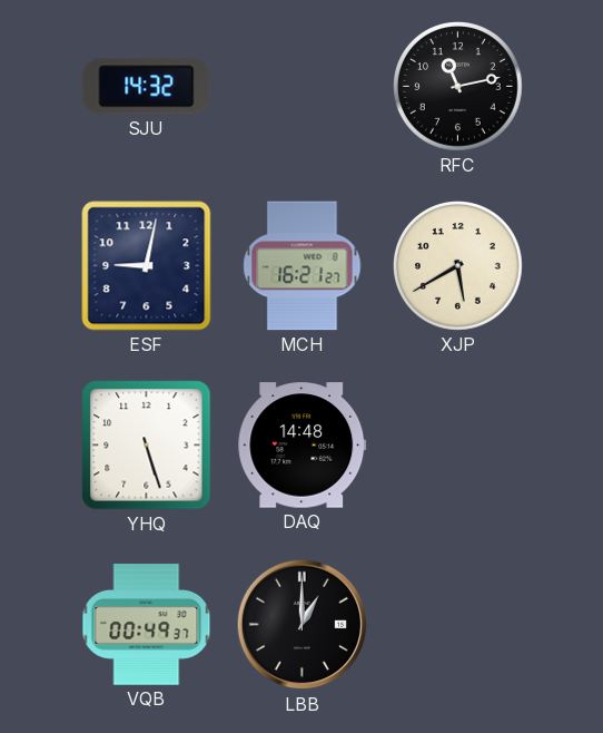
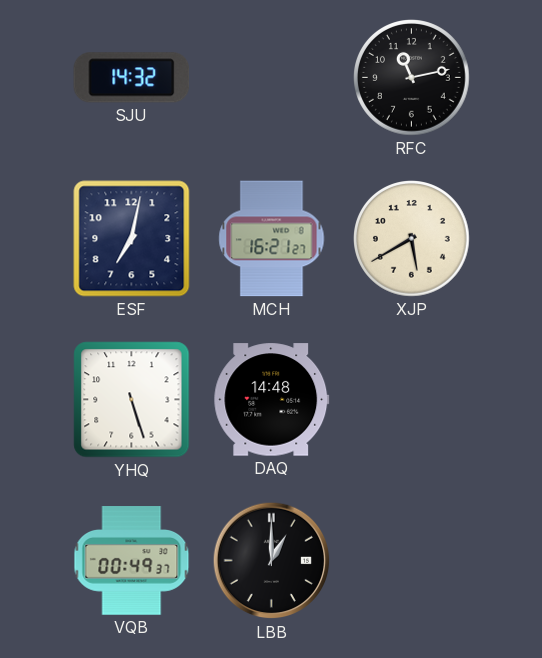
ESF: 9:02 -> 7:02
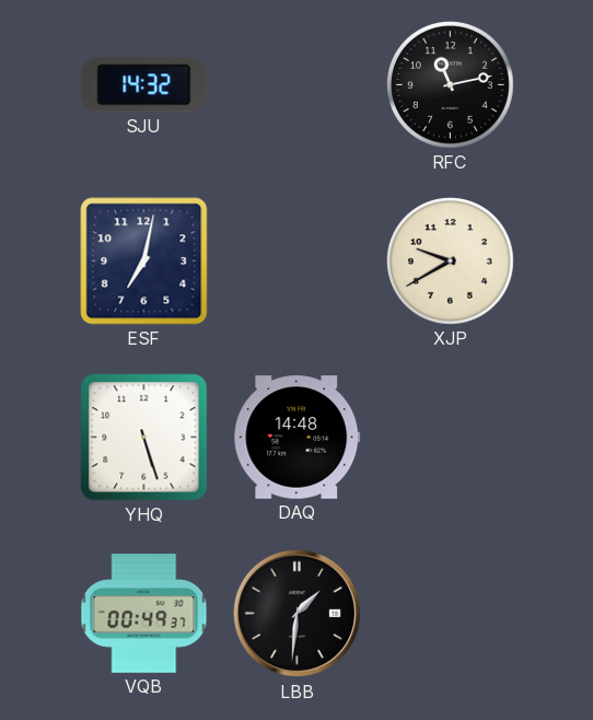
MCH: 16:21 -> none
XJP: 5:40 -> 9:40
LBB: 1:00 -> 1:31
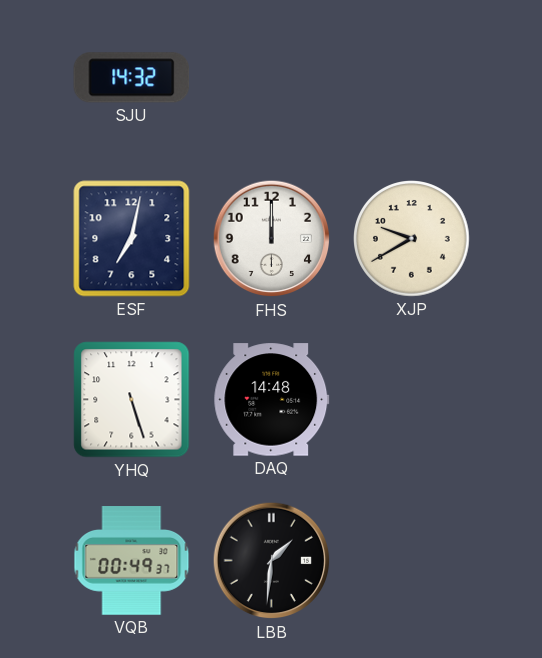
RFC: 11:13 -> none
FHS: none -> 12:00
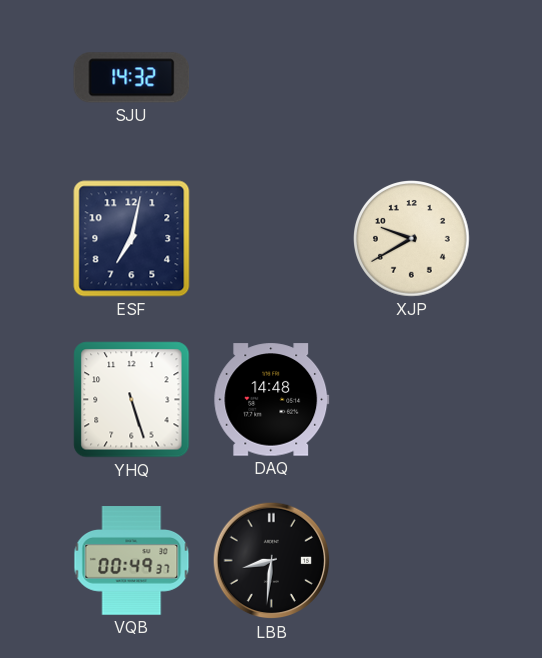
FHS: 12:00 -> none
LBB: 1:31 -> 8:31
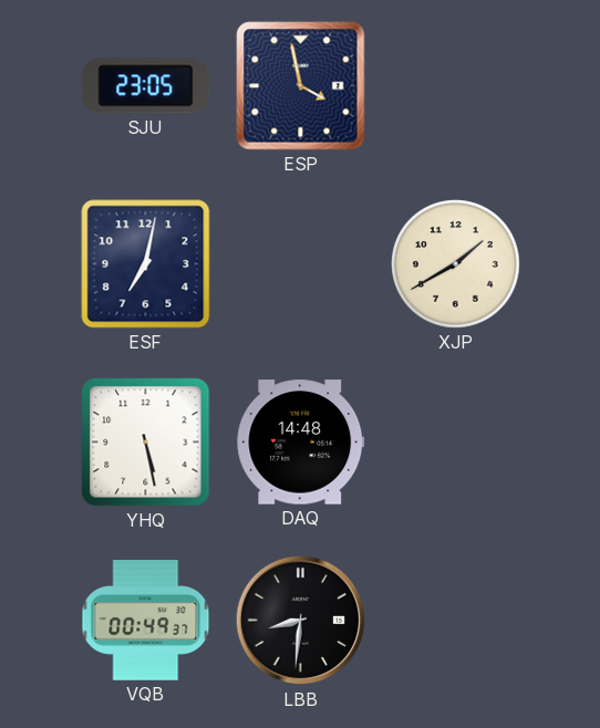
SJU: 14:32 -> 23:05
ESP: none -> 3:58
XJP: 9:40 -> 1:40
YHQ: 5:27 -> 5:28
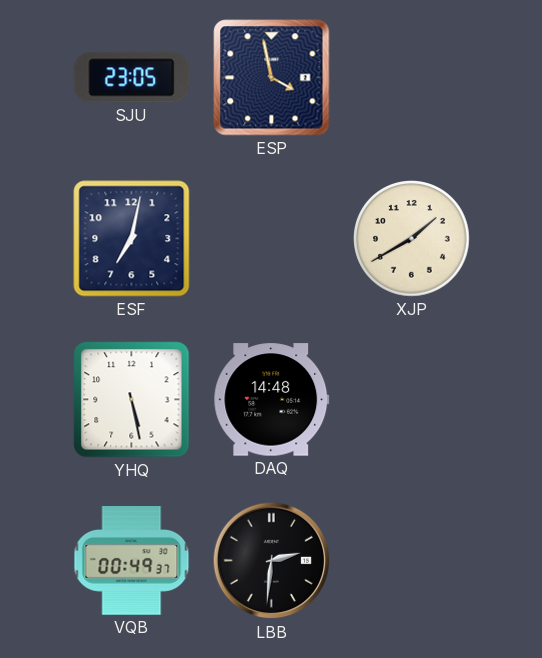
LBB: 8:31 -> 2:31
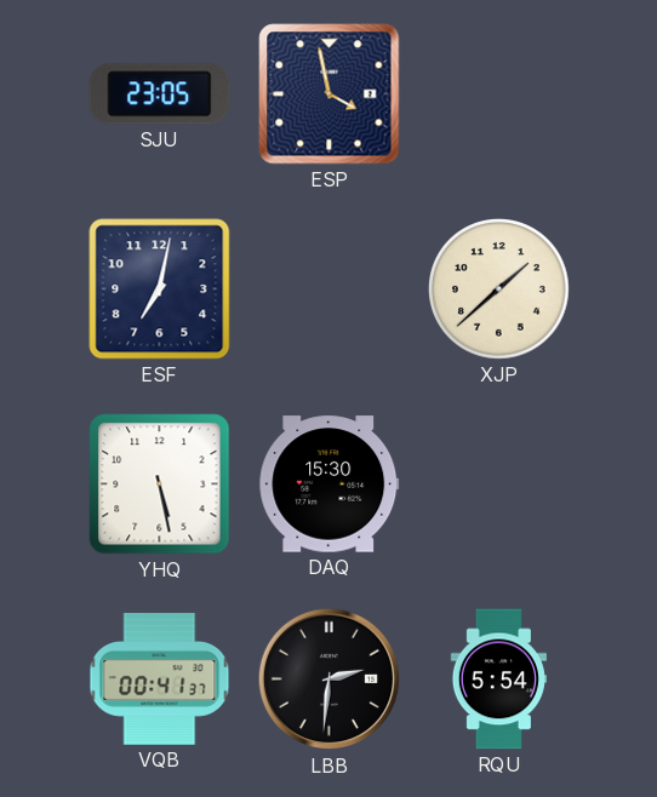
XJP: 1:40 -> 1:38
DAQ: 14:48 -> 15:30
VQB: 00:49 -> 00:41
RQU: none -> 5:54
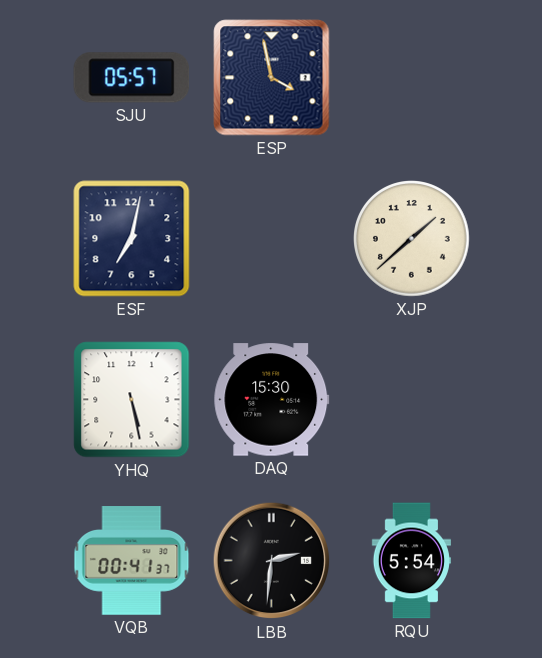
SJU: 23:05 -> 05:57
